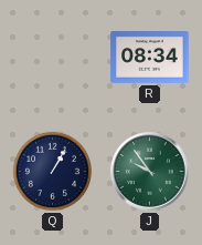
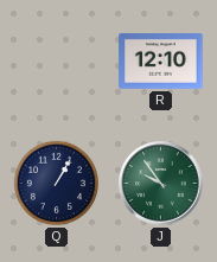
R: 08:34 -> 12:10
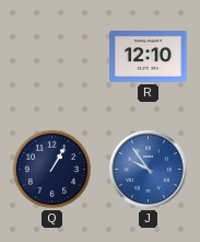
J dial: green -> blue
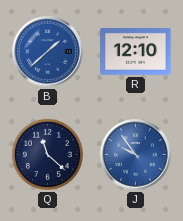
B: none -> 1:38
Q: 1:05 -> 11:22
